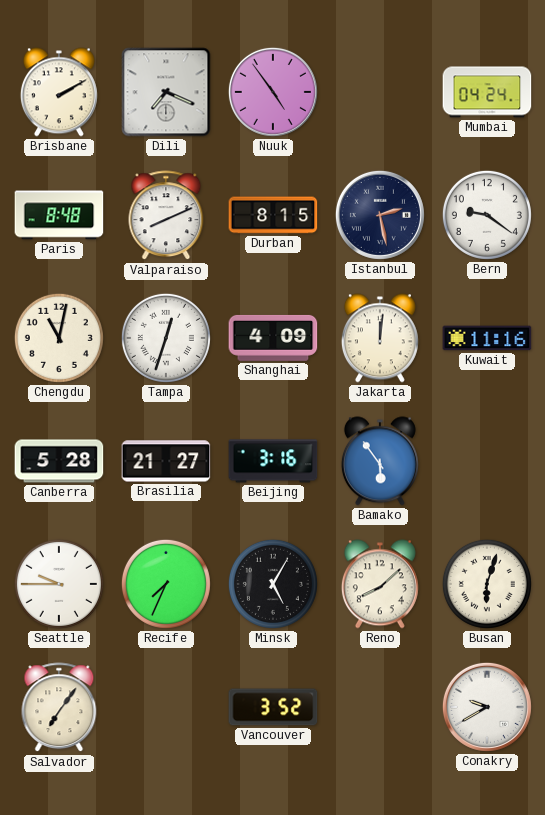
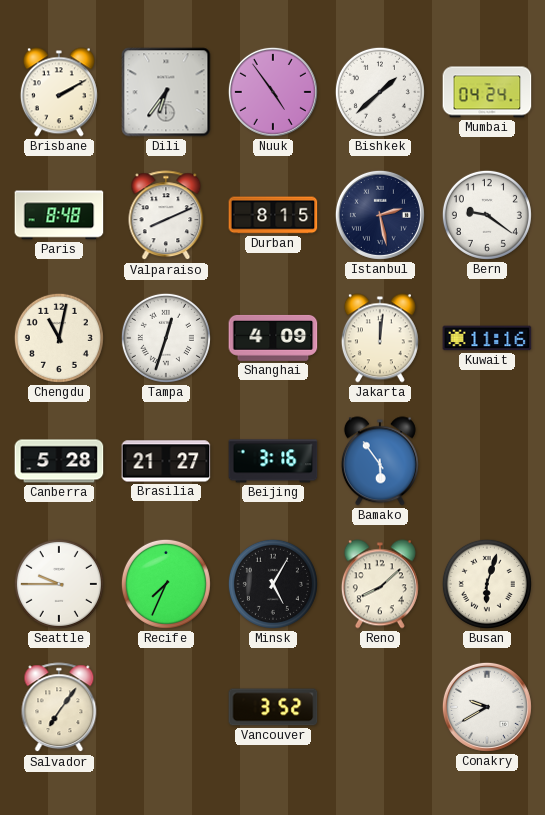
Dili: 7:19 -> 6:36
Bishkek: none -> 1:38
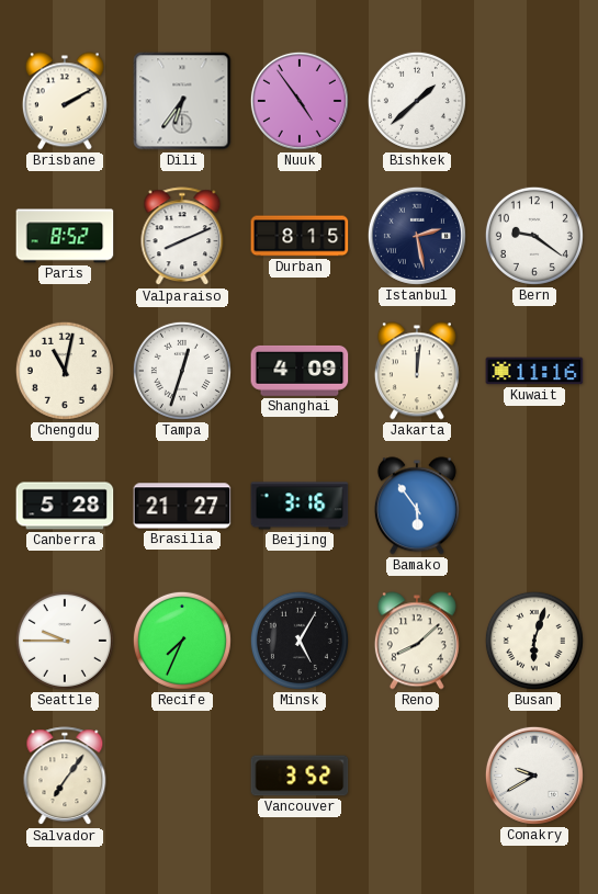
Mumbai: 04:24 -> none
Paris: 8:48 -> 8:52
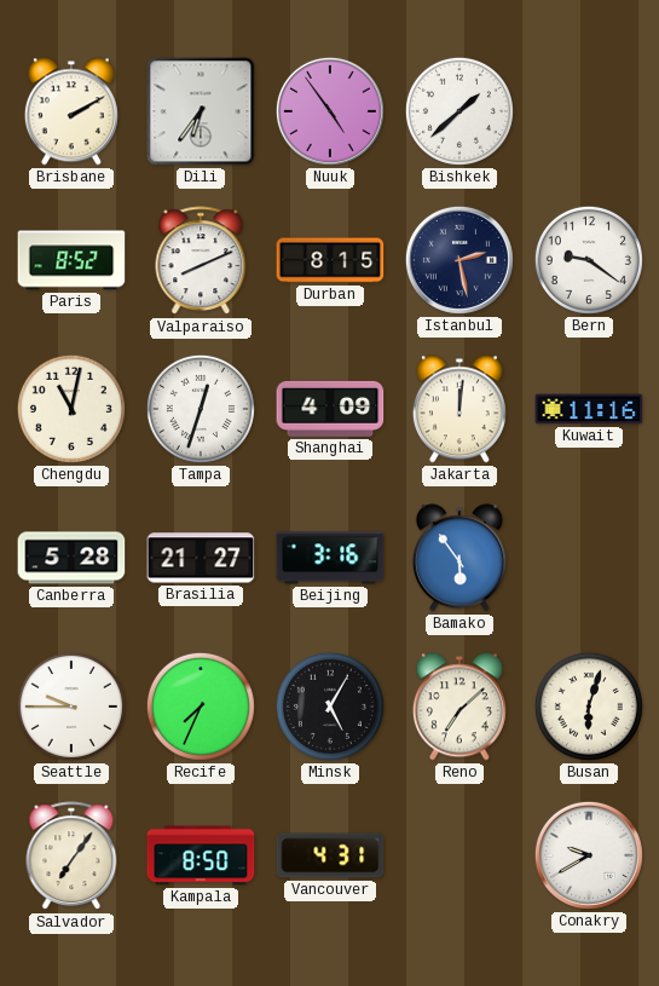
Reno: 8:08 -> 7:08
Kampala: none -> 8:50
Vancouver: 3:52 -> 4:31
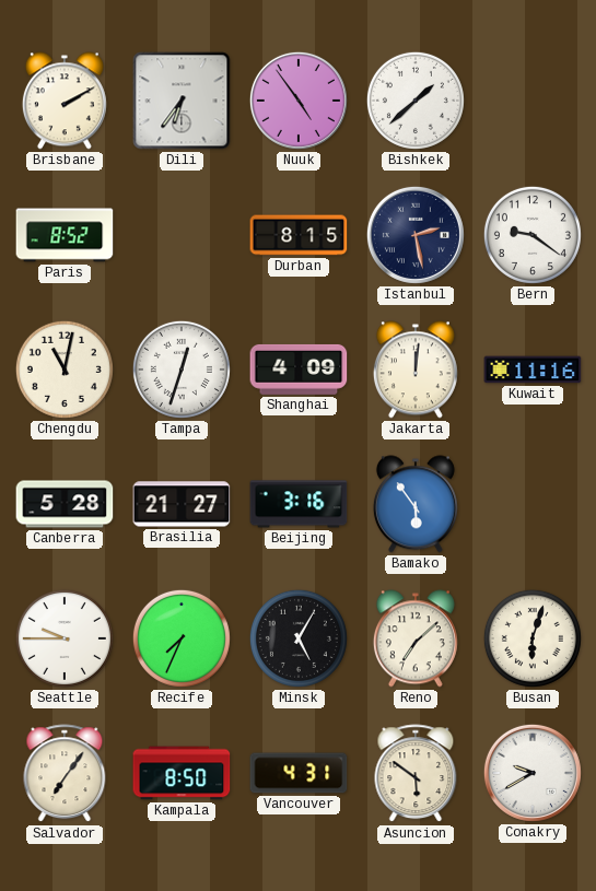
Valparaiso: 8:11 -> none
Asuncion: none -> 5:51
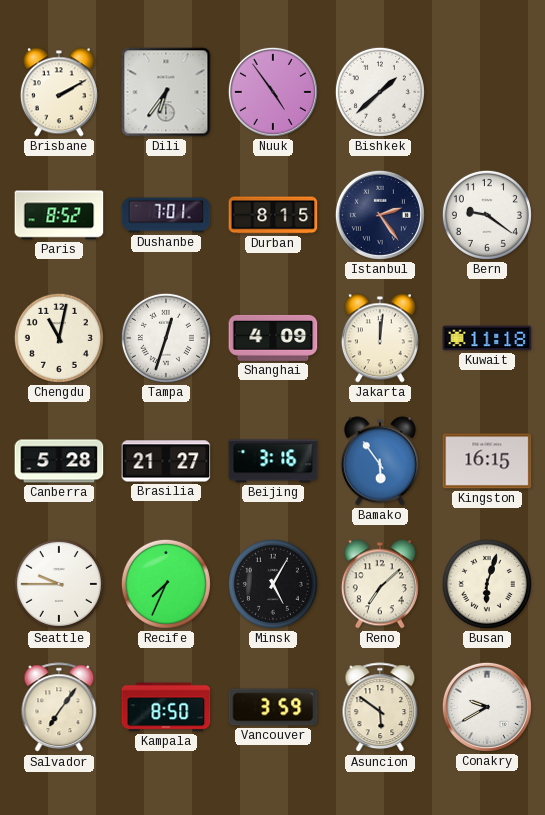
Dushanbe: none -> 7:01
Istanbul: 2:28 -> 2:24
Kuwait: 11:16 -> 11:18
Kingston: none -> 16:15
Vancouver: 4:31 -> 3:59
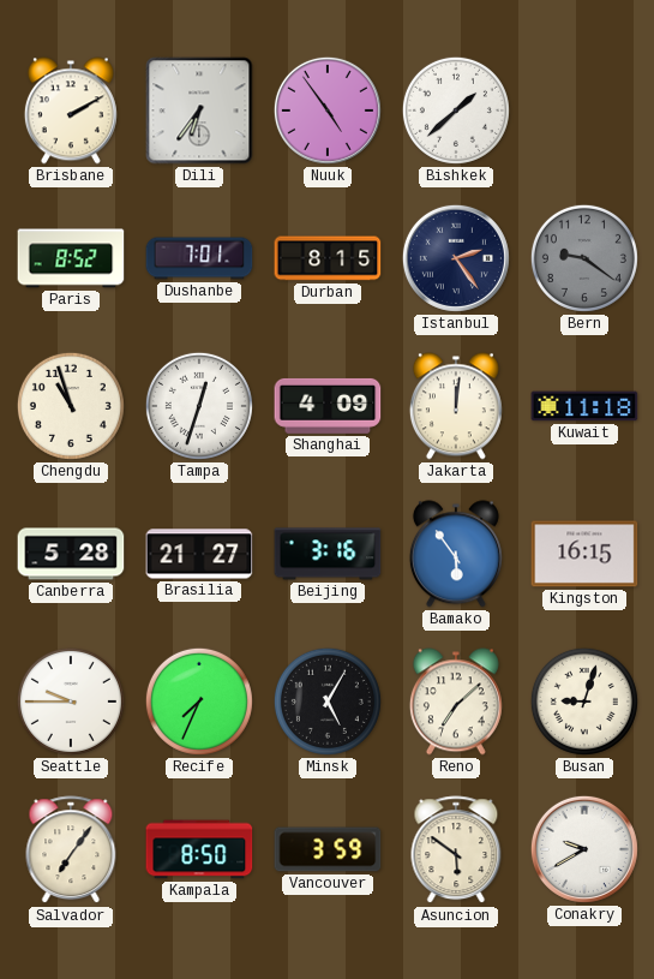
Bern dial: white -> grey
Chengdu: 11:02 -> 10:57
Busan: 6:03 -> 9:03
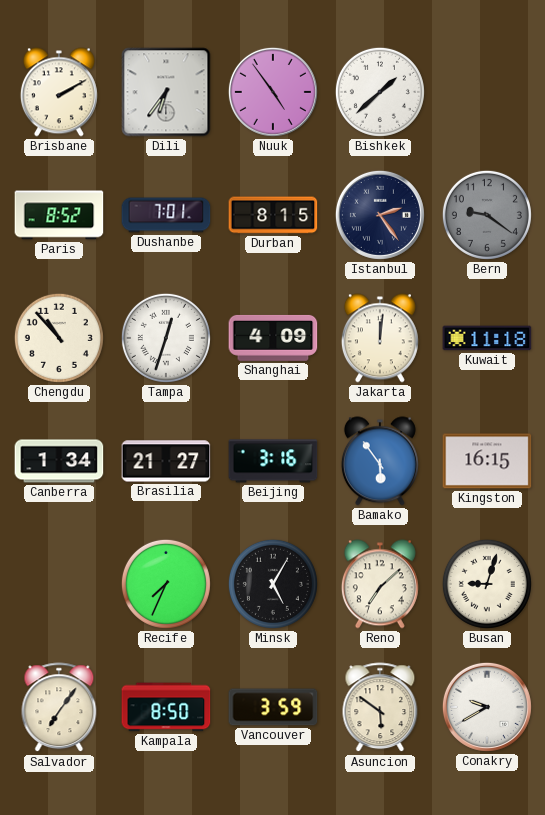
Chengdu: 10:57 -> 10:53
Canberra: 5:28 -> 1:34
Seattle: 9:45 -> none
